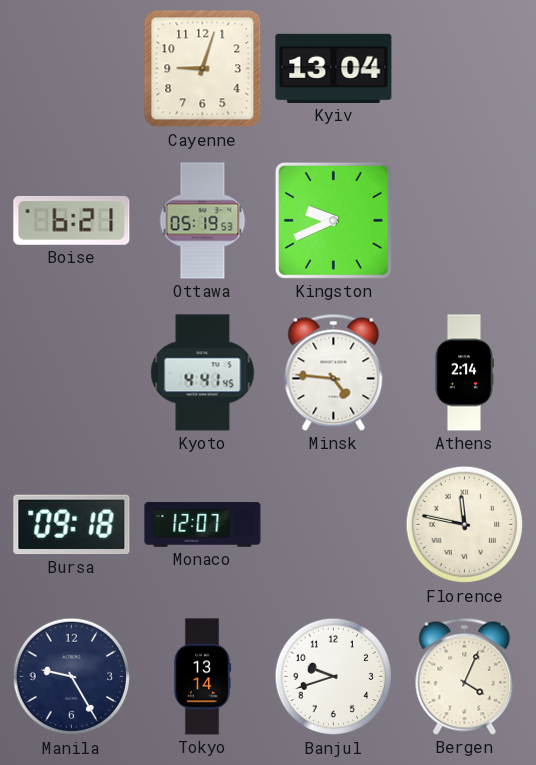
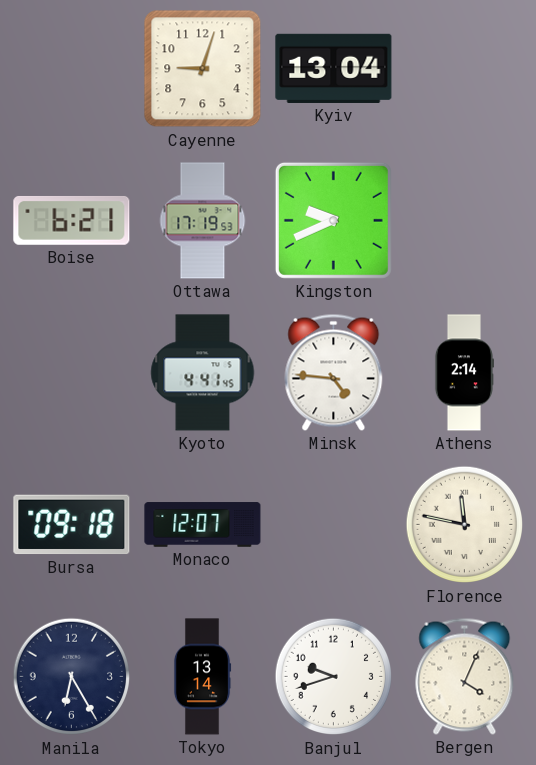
Ottawa: 05:19 -> 17:19
Manila: 9:25 -> 6:25
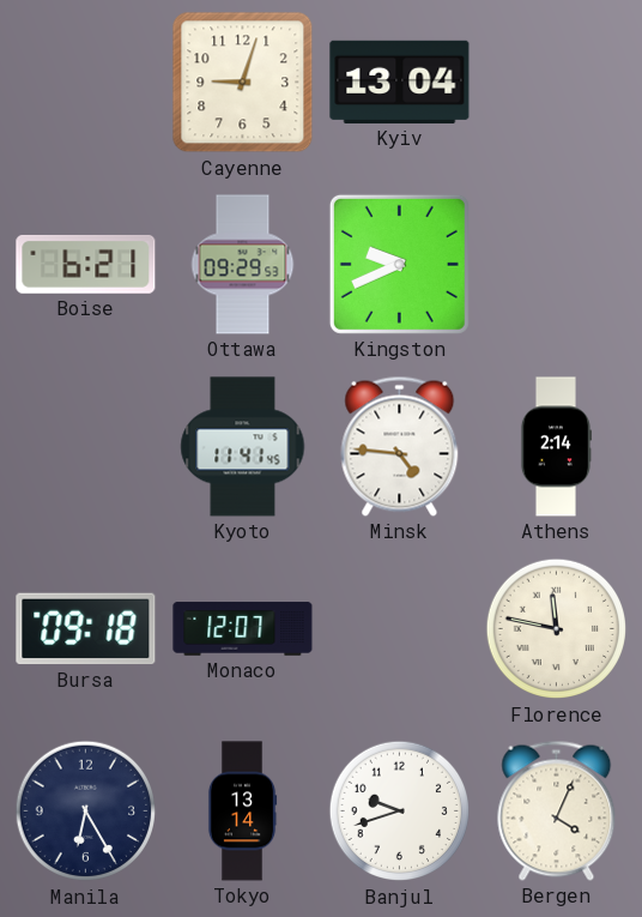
Ottawa: 17:19 -> 09:29
Kyoto: 4:41 -> 11:41
